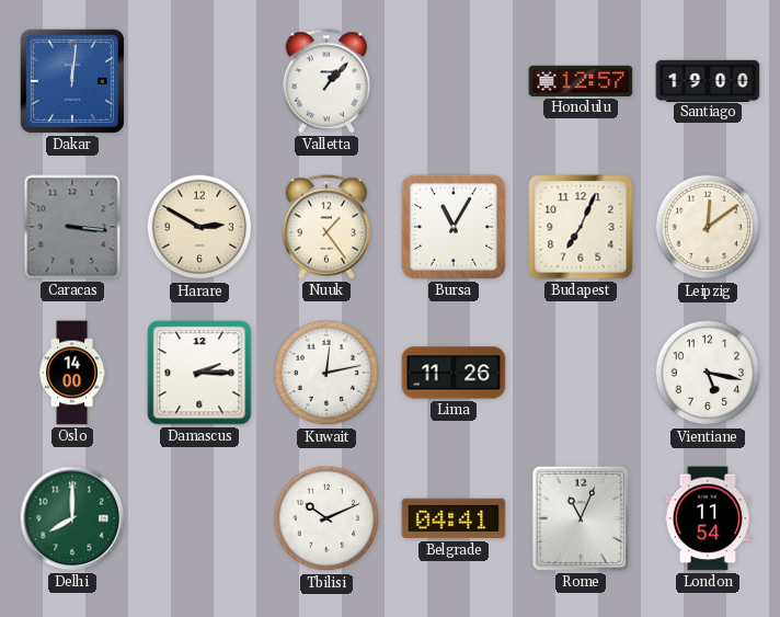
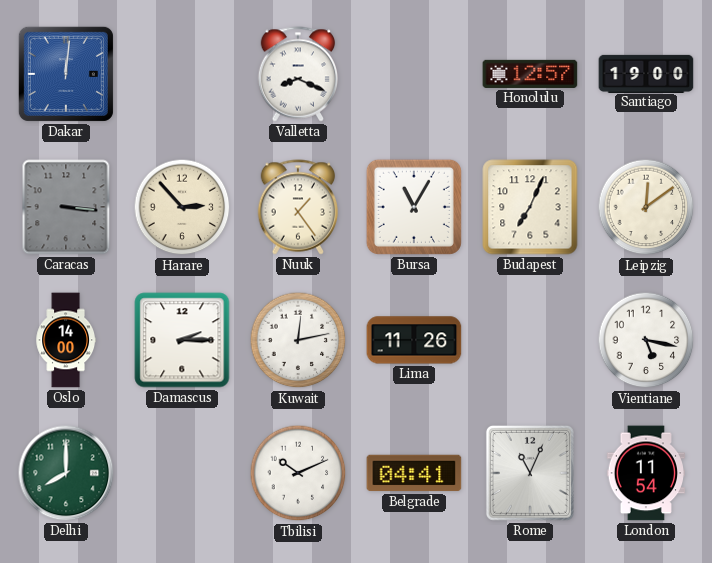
Valletta: 1:07 -> 8:19
Harare: 2:50 -> 2:53
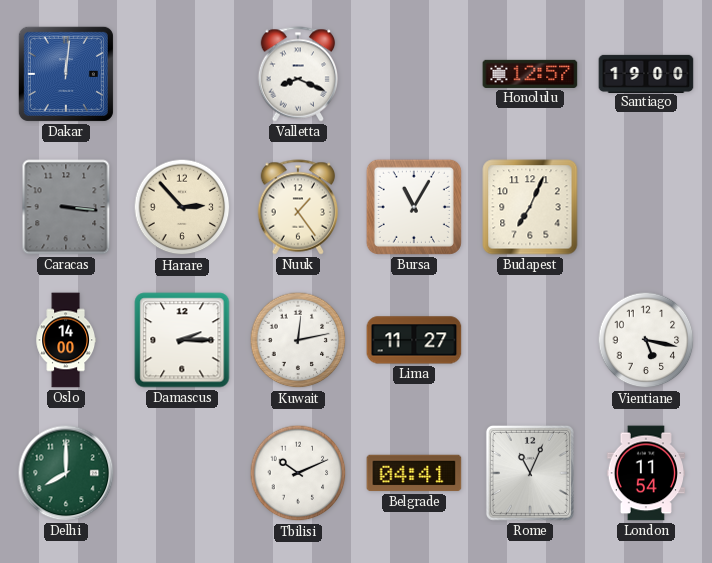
Leipzig: 12:09 -> none
Lima: 11:26 -> 11:27
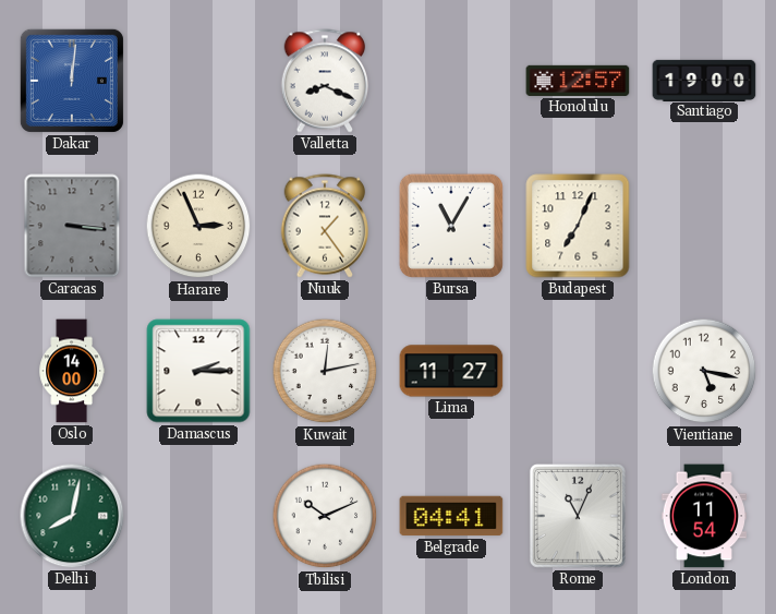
Harare: 2:53 -> 2:56
Delhi: 8:00 -> 8:02
